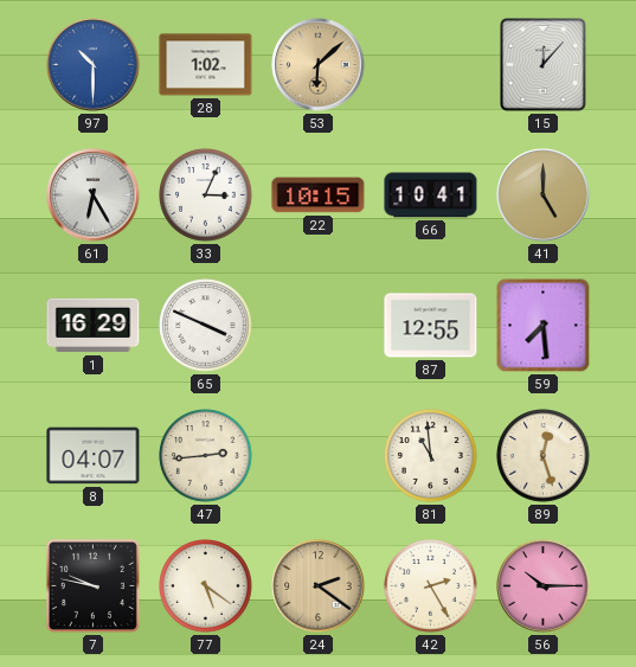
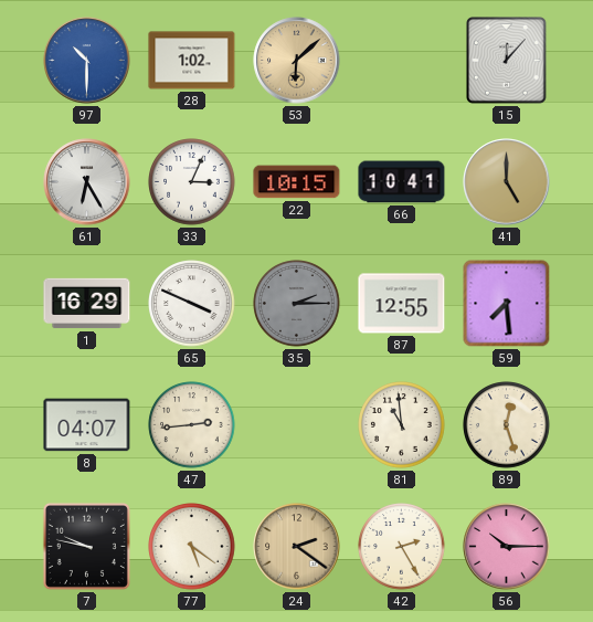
35: none -> 2:15
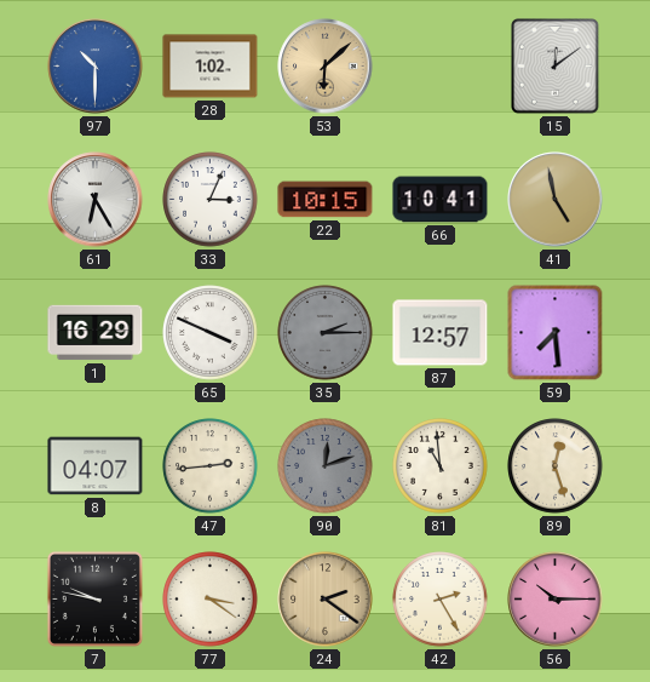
15: 12:07 -> 12:09
41: 5:00 -> 4:58
87: 12:55 -> 12:57
90: none -> 12:12
77: 5:21 -> 3:21
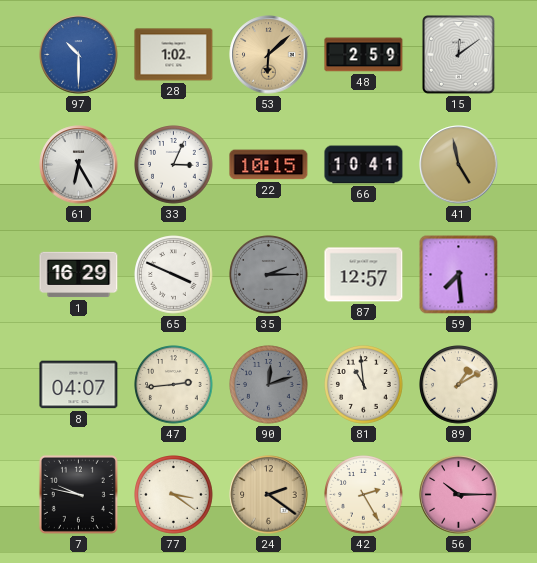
48: none -> 2:59
89: 12:27 -> 1:10
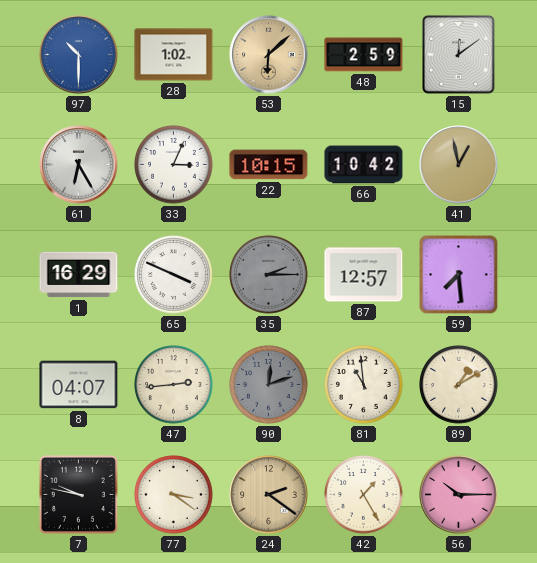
66: 10:41 -> 10:42
41: 4:58 -> 12:58
42: 2:25 -> 1:25
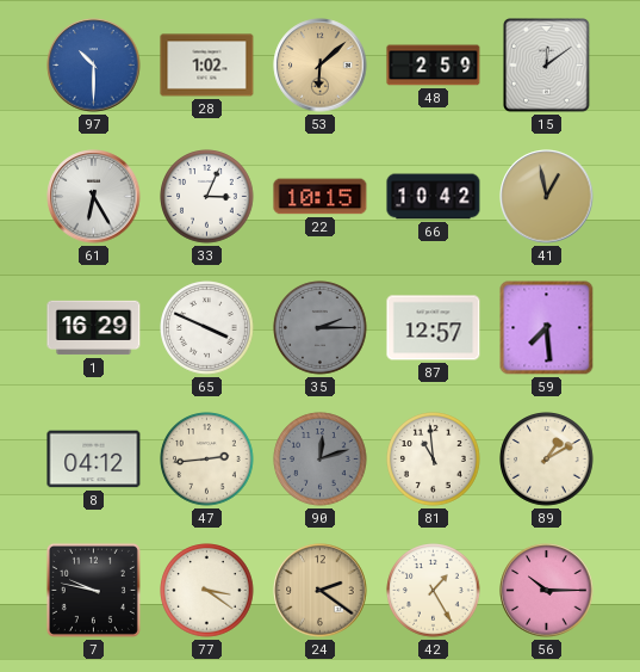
8: 04:07 -> 04:12
